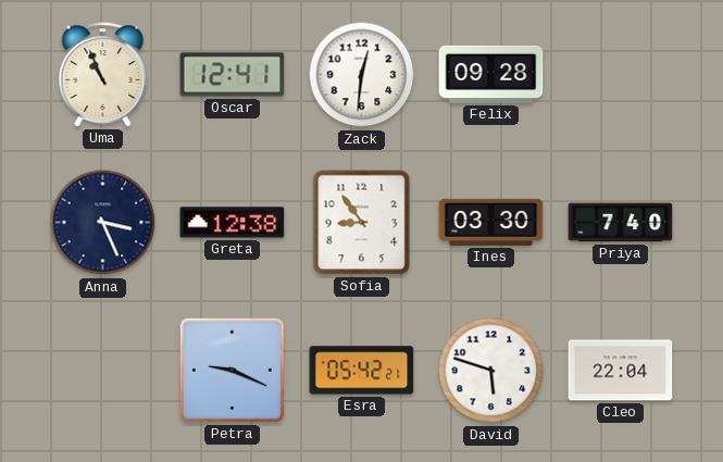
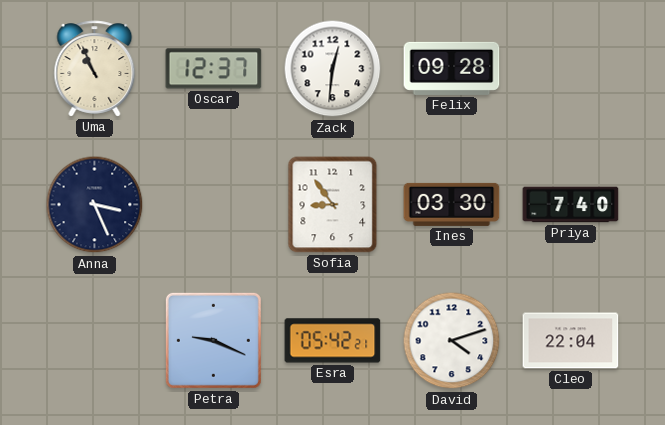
Oscar: 12:41 -> 12:37
Greta: 12:38 -> none
David: 5:48 -> 4:12
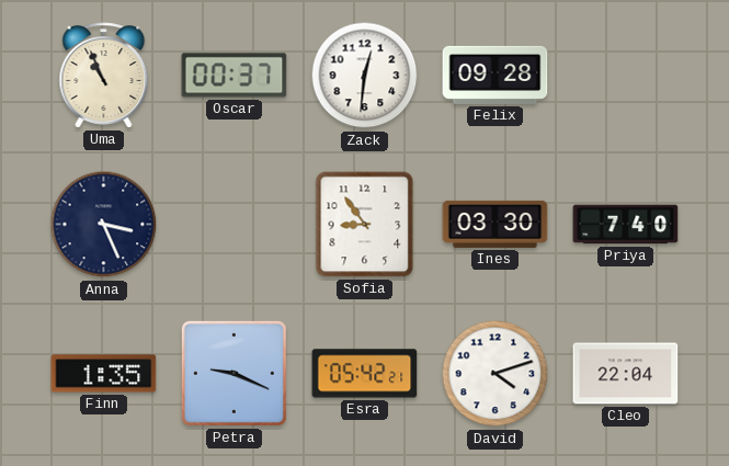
Oscar: 12:37 -> 00:37
Finn: none -> 1:35
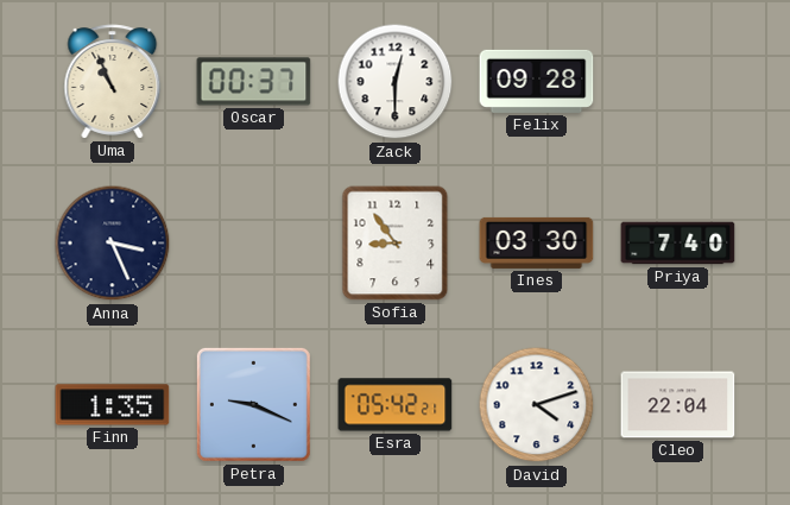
Zack: 12:31 -> 12:30
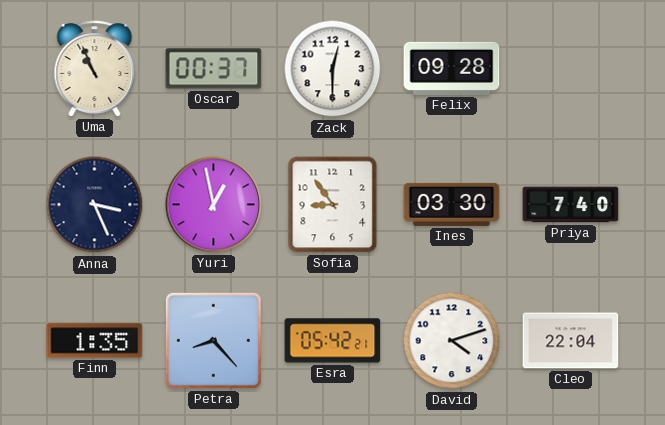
Yuri: none -> 12:58
Petra: 9:19 -> 8:23
